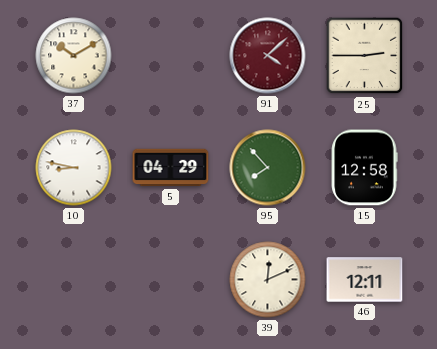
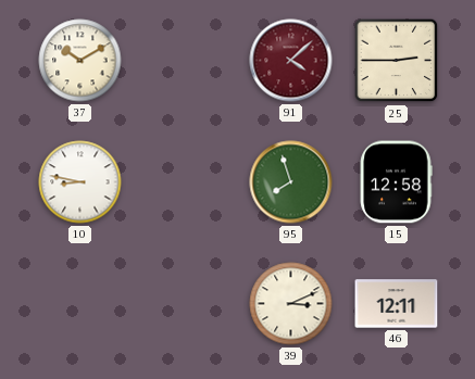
5: 04:29 -> none
95: 7:53 -> 7:57
39: 12:11 -> 3:11
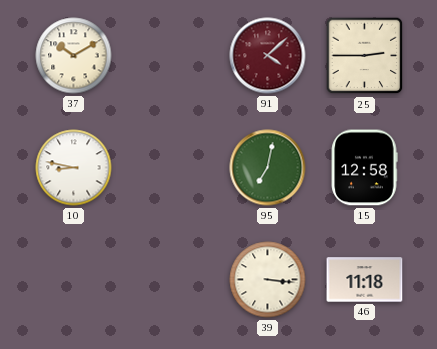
95: 7:57 -> 7:02
39: 3:11 -> 3:16
46: 12:11 -> 11:18
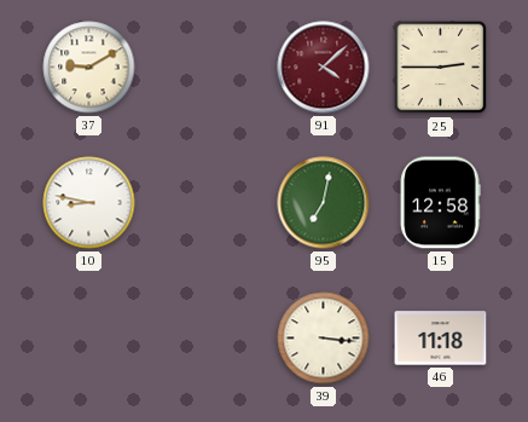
37: 10:10 -> 9:10
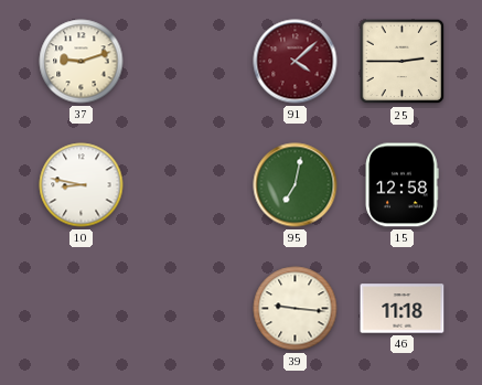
37: 9:10 -> 9:12
39: 3:16 -> 9:16
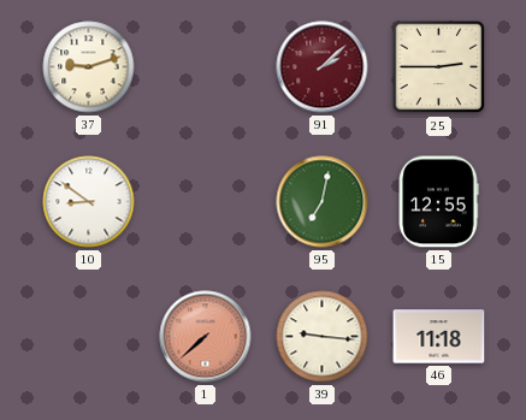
91: 4:08 -> 2:08
10: 8:47 -> 8:51
15: 12:58 -> 12:55
1: none -> 7:38
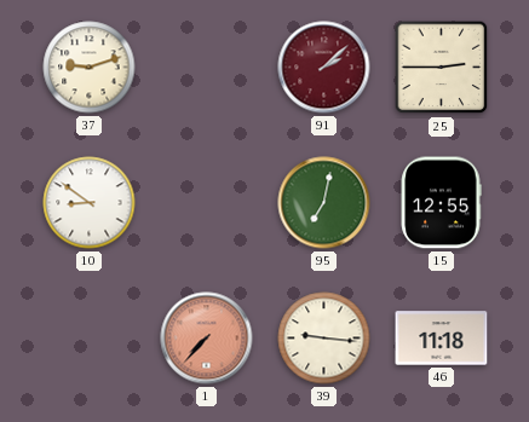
1: 7:38 -> 7:37
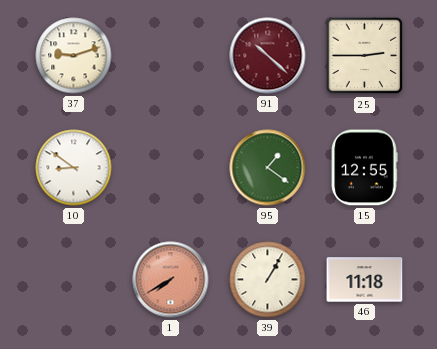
91: 2:08 -> 10:22
95: 7:02 -> 1:21
1: 7:37 -> 7:40
39: 9:16 -> 1:05
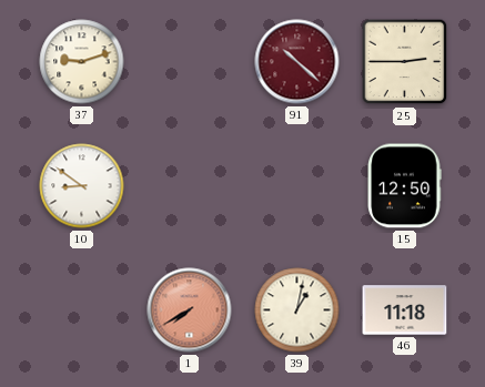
95: 1:21 -> none
15: 12:55 -> 12:50
39: 1:05 -> 1:02
